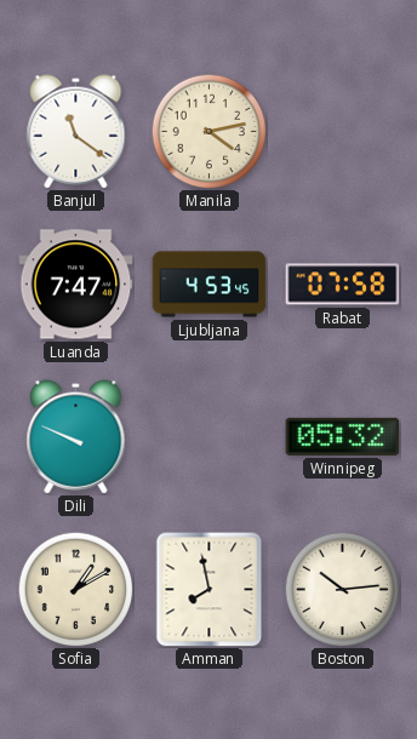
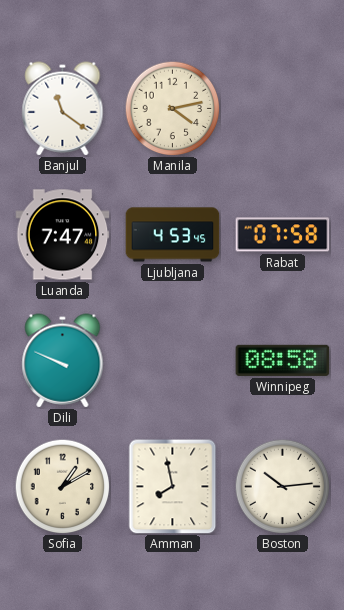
Winnipeg: 05:32 -> 08:58
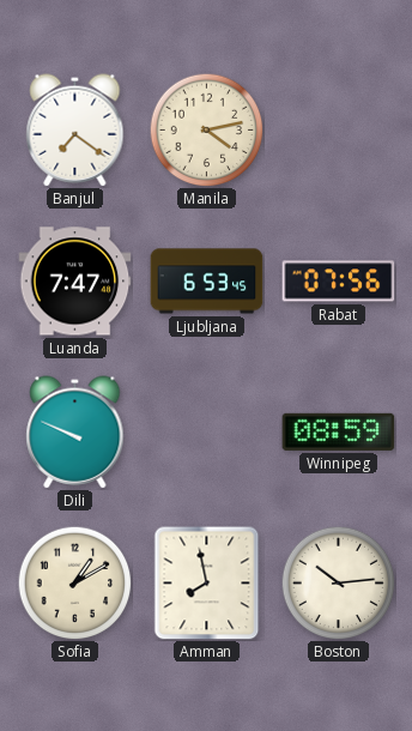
Banjul: 11:21 -> 7:21
Ljubljana: 4:53 -> 6:53
Rabat: 07:58 -> 07:56
Winnipeg: 08:58 -> 08:59
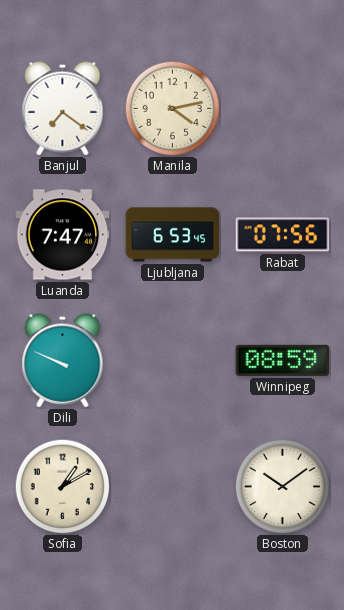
Amman: 7:58 -> none
Boston: 10:14 -> 10:09
